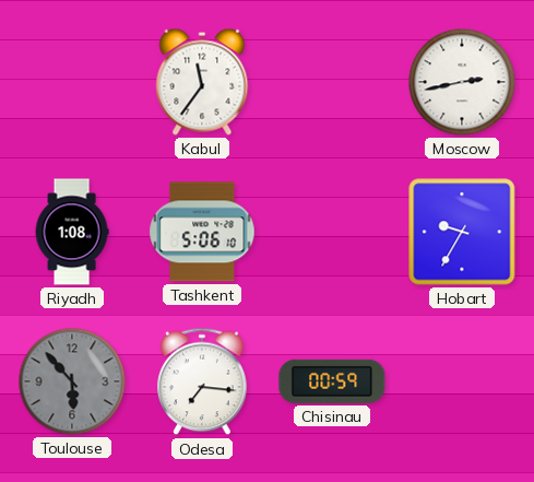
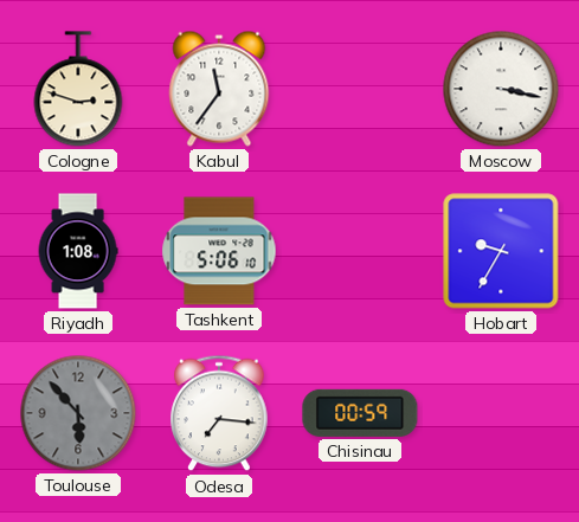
Cologne: none -> 2:48
Moscow: 2:43 -> 3:17
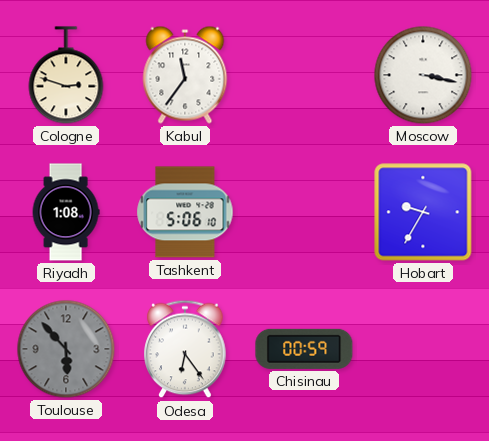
Odesa: 7:16 -> 6:24
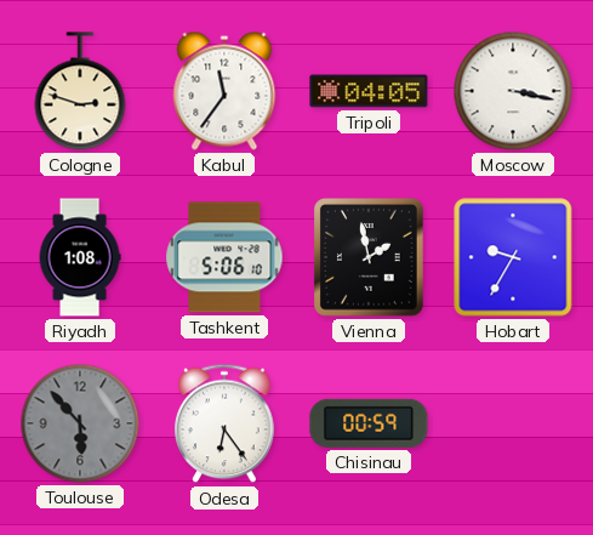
Tripoli: none -> 04:05
Vienna: none -> 1:58
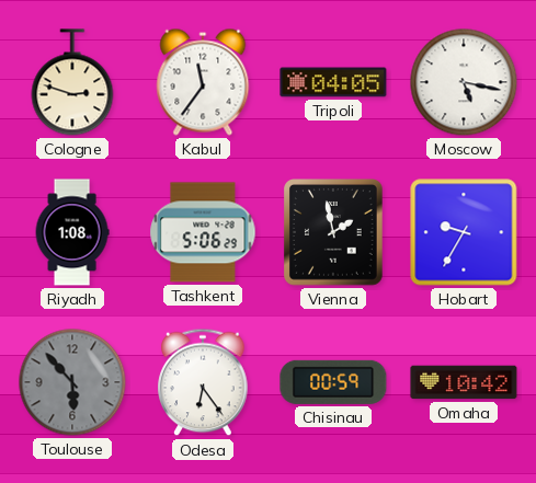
Moscow: 3:17 -> 5:17
Tashkent: 5:06:10 -> 5:06:29
Omaha: none -> 10:42
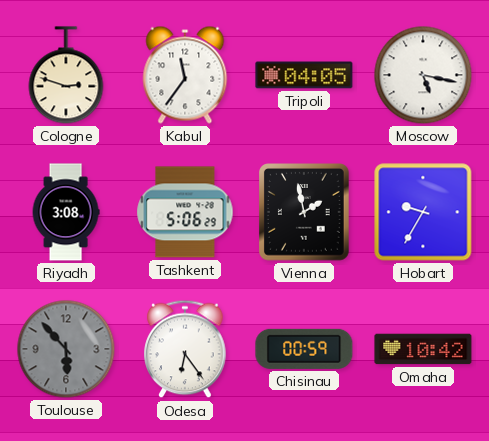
Riyadh: 1:08 -> 3:08
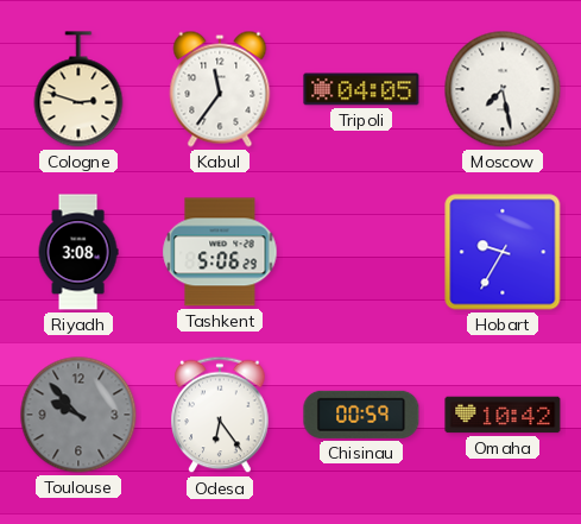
Moscow: 5:17 -> 7:28
Vienna: 1:58 -> none
Toulouse: 5:53 -> 9:53
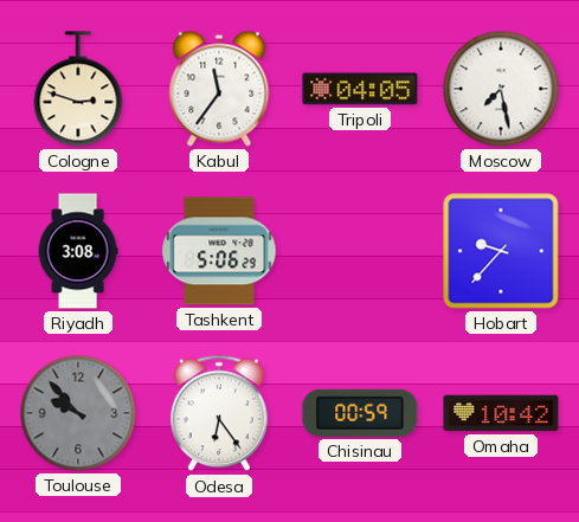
Hobart: 9:35 -> 9:37
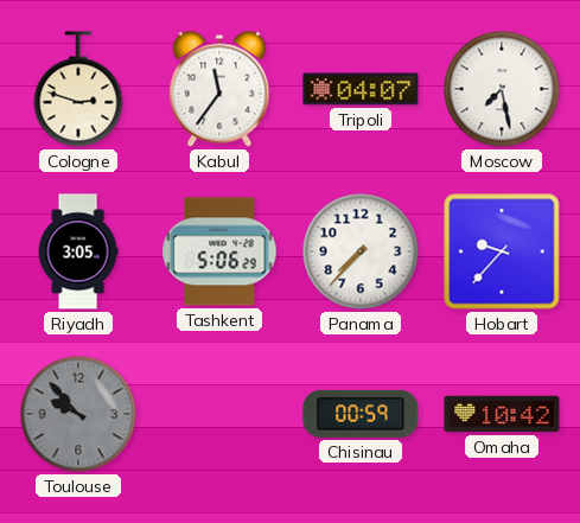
Tripoli: 04:05 -> 04:07
Riyadh: 3:08 -> 3:05
Panama: none -> 7:37
Odesa: 6:24 -> none
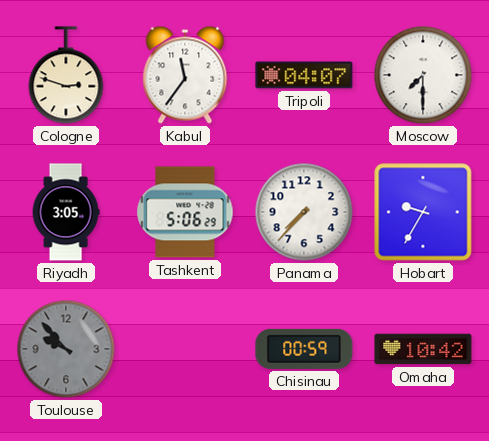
Moscow: 7:28 -> 7:30
Hobart: 9:37 -> 9:35
